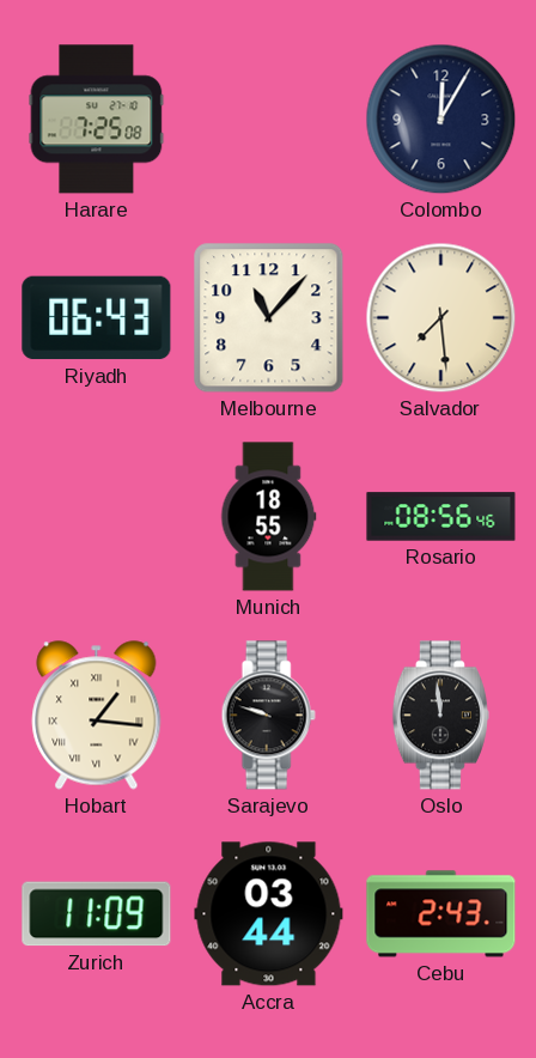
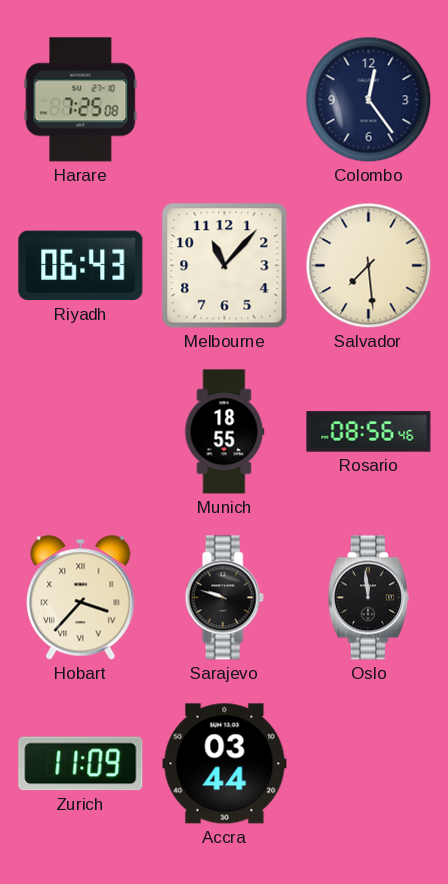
Colombo: 12:05 -> 12:24
Hobart: 1:16 -> 3:37
Cebu: 2:43 -> none
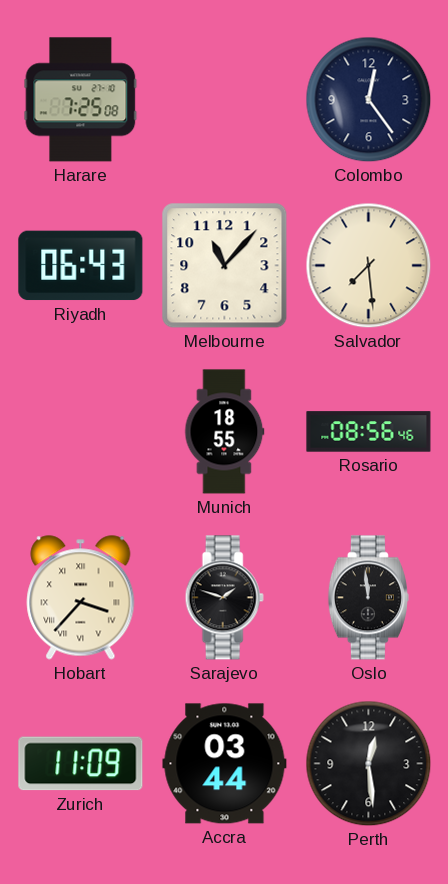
Sarajevo: 9:48 -> 1:48
Perth: none -> 12:29
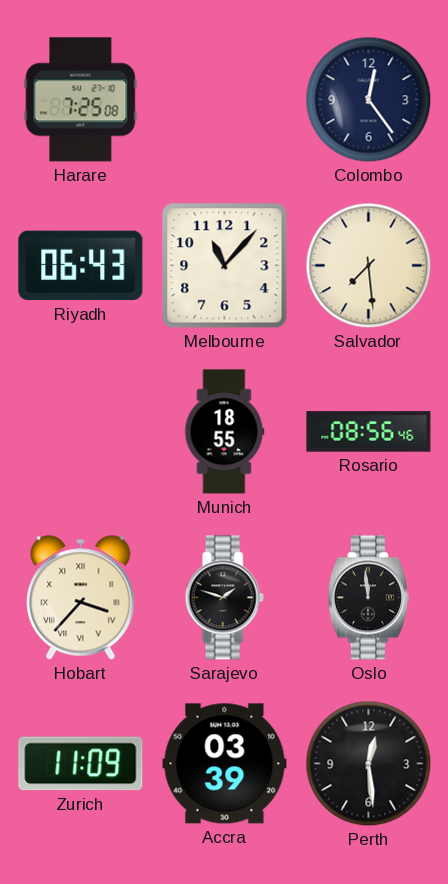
Accra: 03:44 -> 03:39
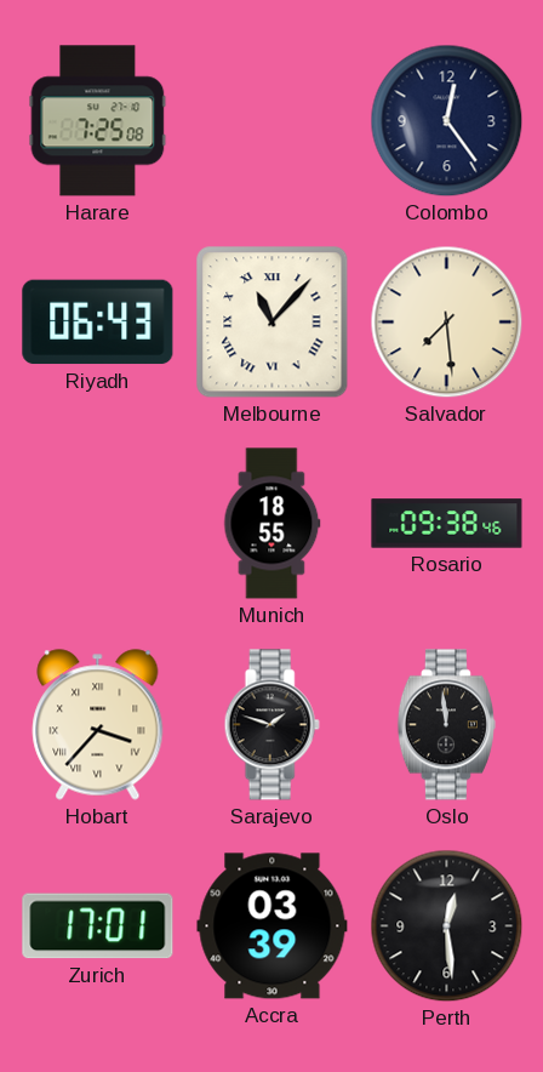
Melbourne numerals: Arabic -> Roman
Rosario: 08:56 -> 09:38
Zurich: 11:09 -> 17:01
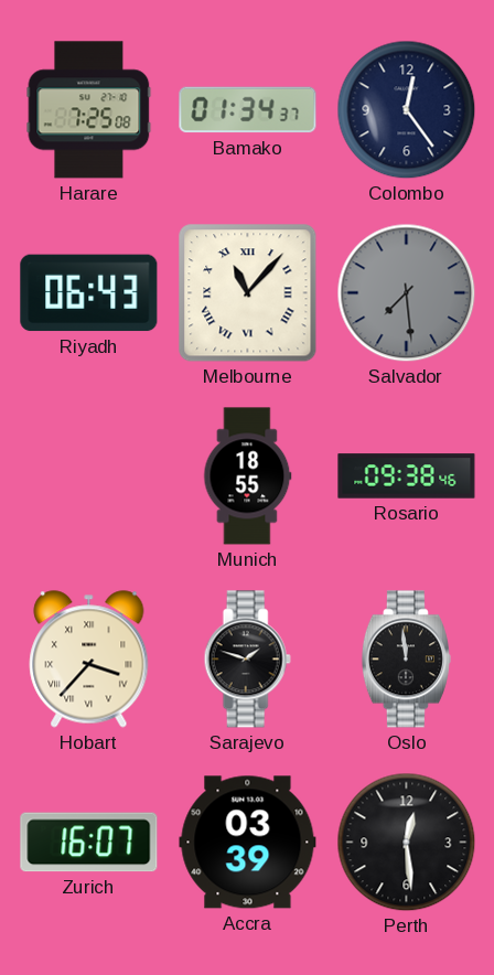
Bamako: none -> 01:34
Salvador dial: cream -> grey
Zurich: 17:01 -> 16:07
